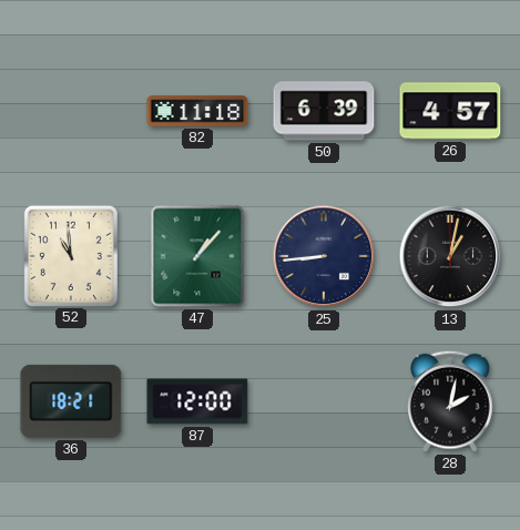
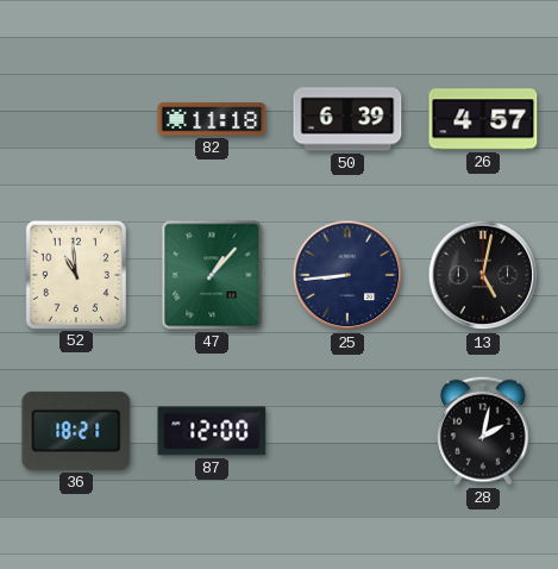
13: 1:02 -> 5:02
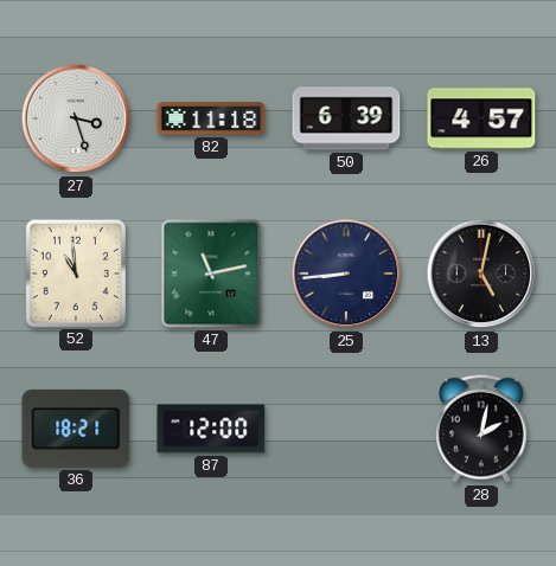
27: none -> 3:27
47: 1:07 -> 11:13
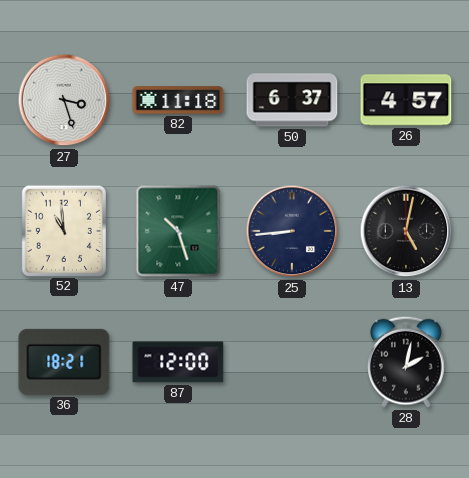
50: 6:39 -> 6:37
47: 11:13 -> 10:27
